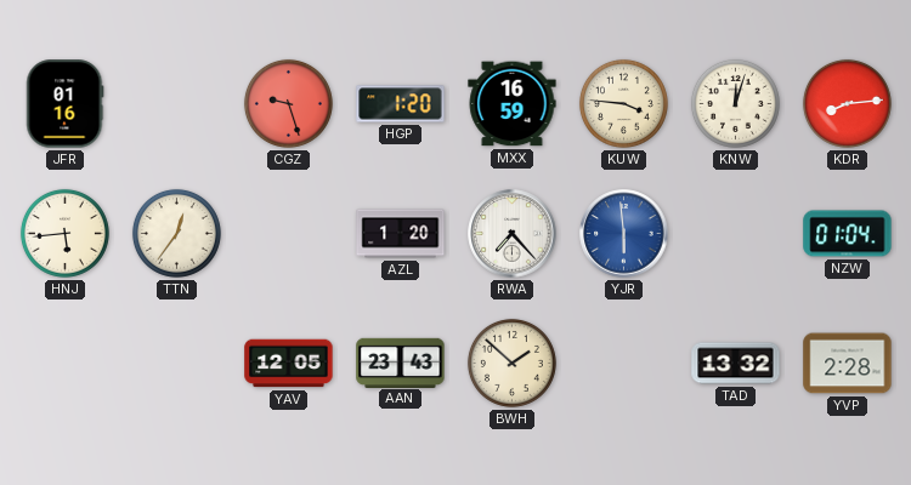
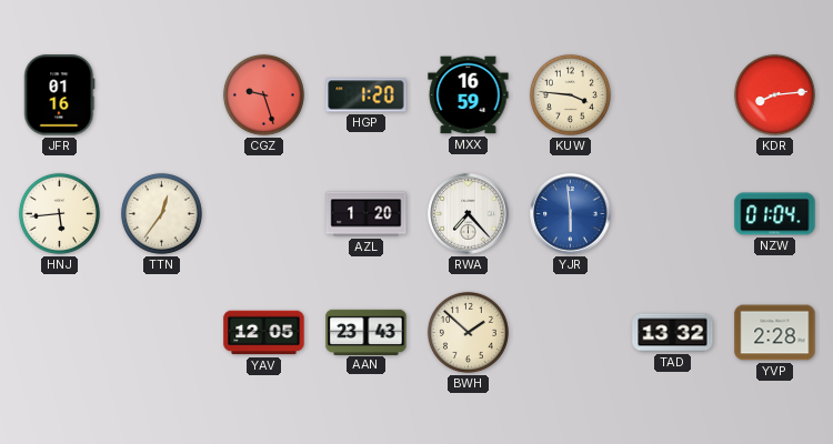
KNW: 12:03 -> none
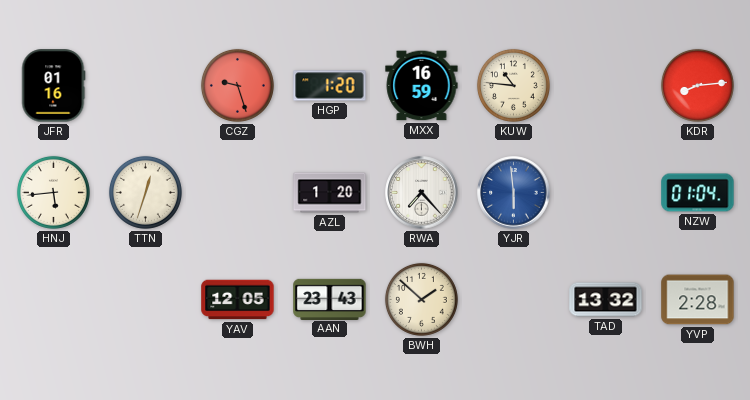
KUW: 3:46 -> 10:46
TTN: 12:36 -> 12:33
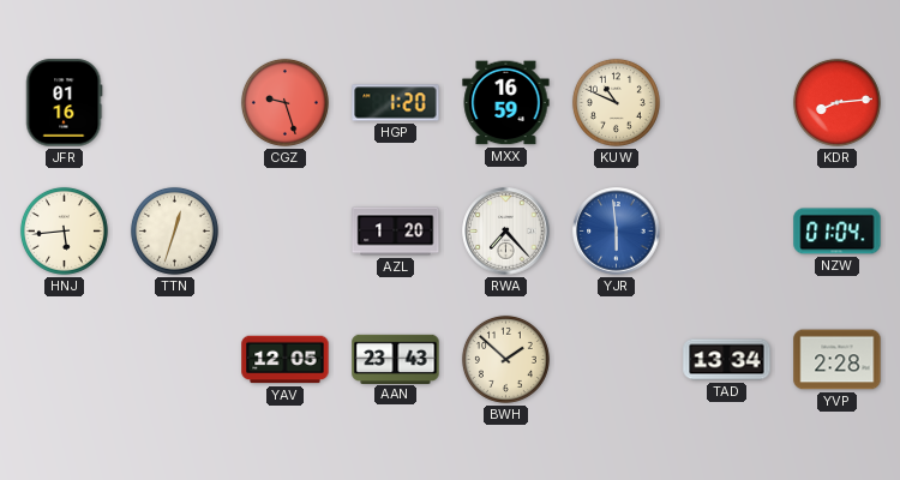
KUW: 10:46 -> 10:49
TAD: 13:32 -> 13:34
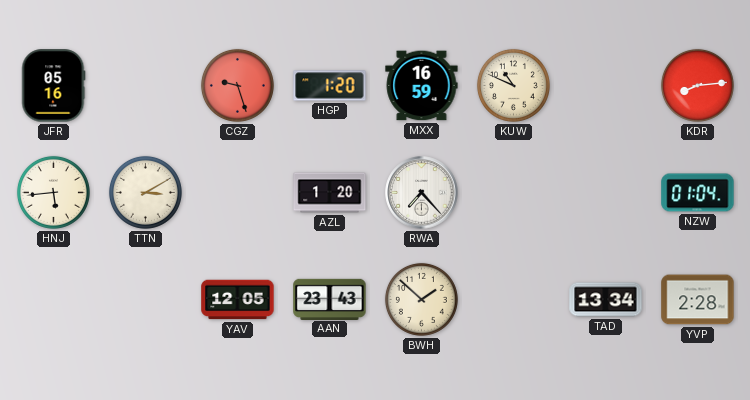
JFR: 01:16 -> 05:16
TTN: 12:33 -> 3:10
YJR: 5:59 -> none
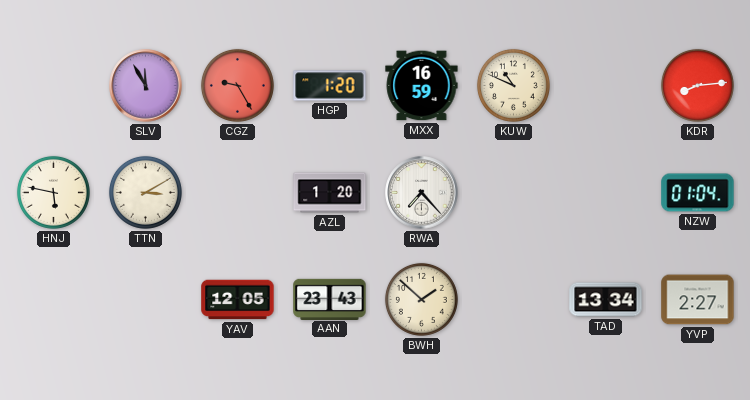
JFR: 05:16 -> none
SLV: none -> 11:55
CGZ: 9:27 -> 9:25
HNJ: 5:44 -> 5:47
YVP: 2:28 -> 2:27
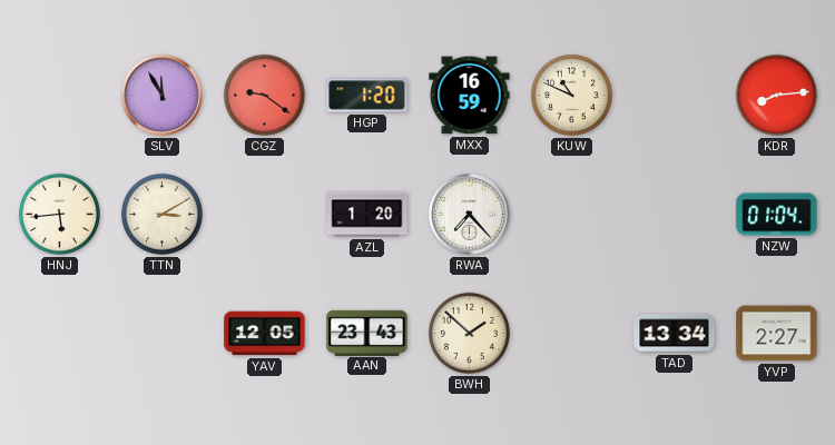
CGZ: 9:25 -> 9:21
HNJ: 5:47 -> 5:44
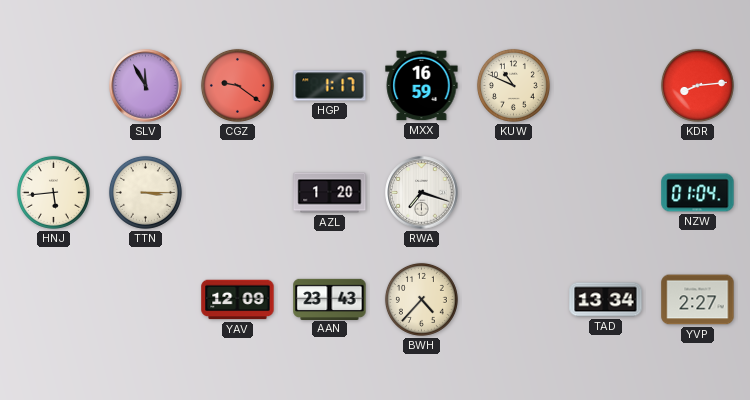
HGP: 1:20 -> 1:17
TTN: 3:10 -> 3:15
RWA: 7:23 -> 7:18
YAV: 12:05 -> 12:09
BWH: 1:52 -> 4:37
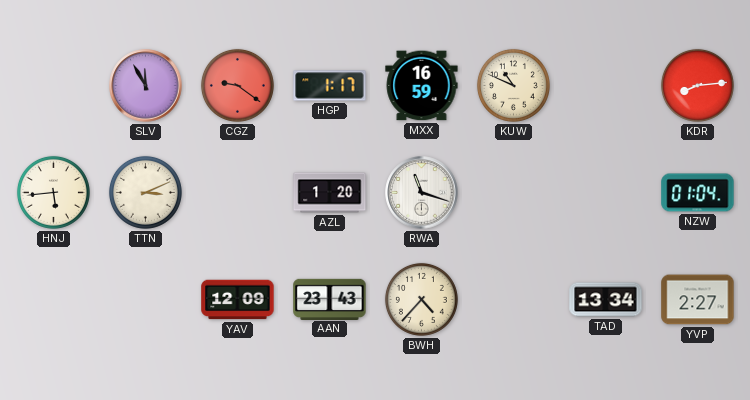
TTN: 3:15 -> 3:11
RWA: 7:18 -> 11:18
